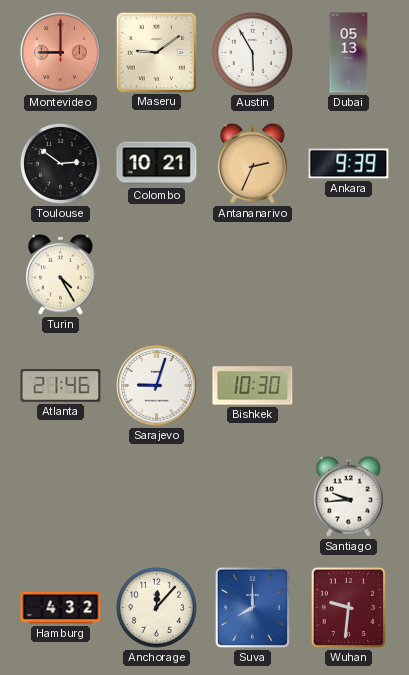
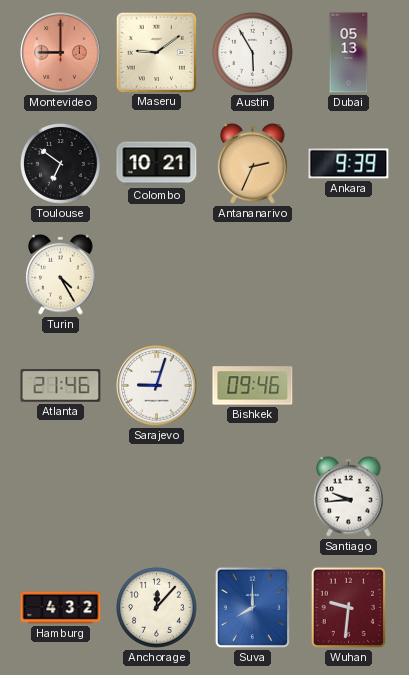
Toulouse: 2:51 -> 6:51
Bishkek: 10:30 -> 09:46
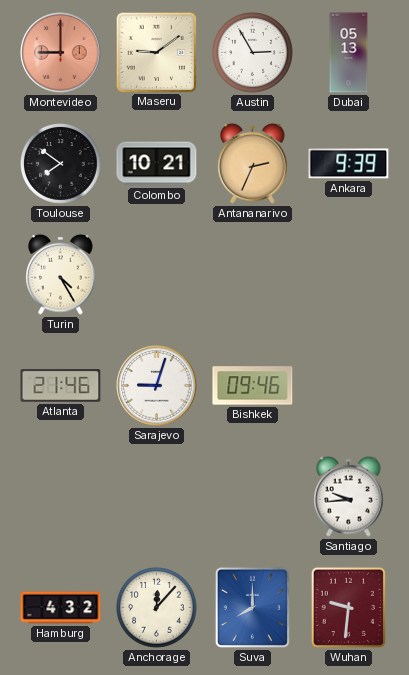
Austin: 5:55 -> 2:55
Toulouse: 6:51 -> 7:51
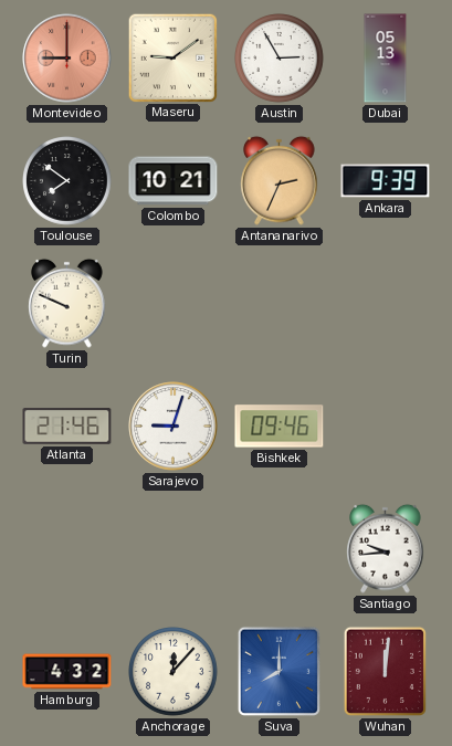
Turin: 4:25 -> 9:49
Wuhan: 9:31 -> 12:01
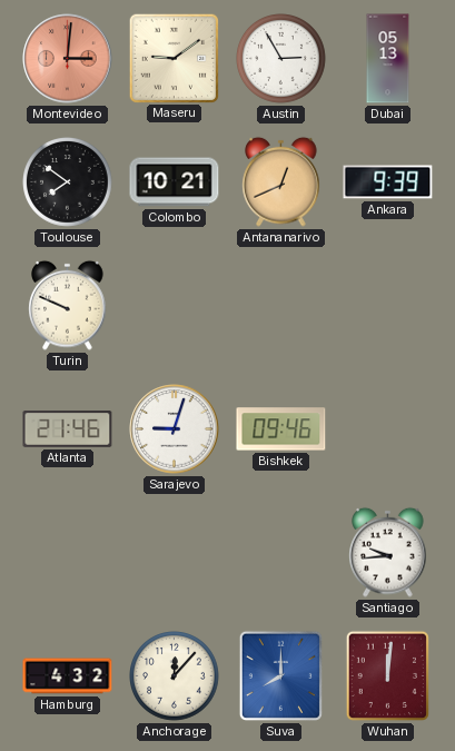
Montevideo: 9:00 -> 3:01
Antananarivo: 2:34 -> 12:41
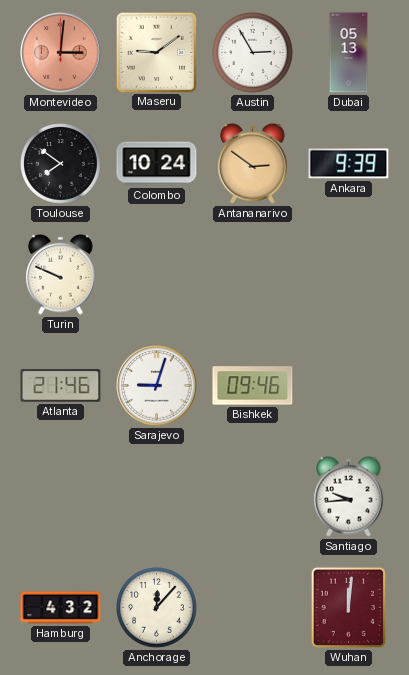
Colombo: 10:21 -> 10:24
Antananarivo: 12:41 -> 2:51
Suva: 8:00 -> none
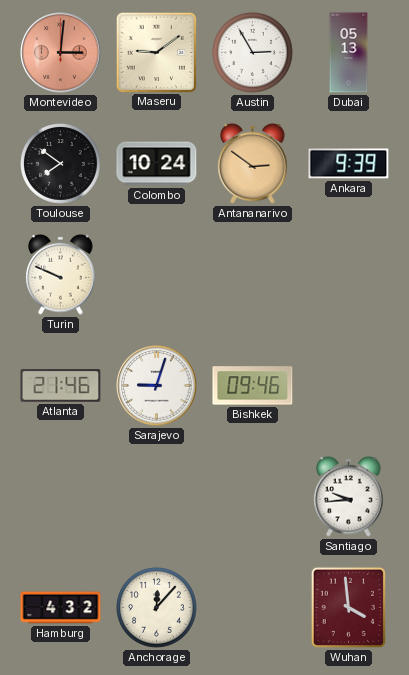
Wuhan: 12:01 -> 3:59
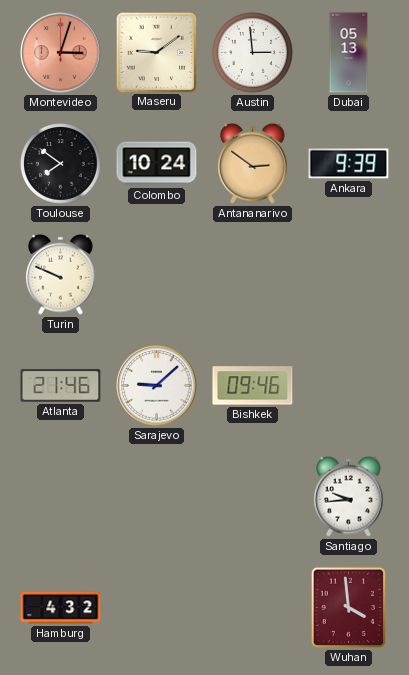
Montevideo: 3:01 -> 3:03
Austin: 2:55 -> 2:59
Sarajevo: 9:03 -> 9:08
Anchorage: 12:07 -> none
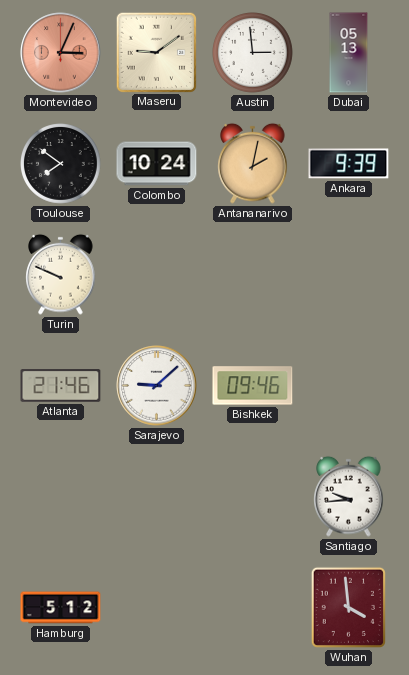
Montevideo: 3:03 -> 3:04
Antananarivo: 2:51 -> 2:02
Hamburg: 4:32 -> 5:12
